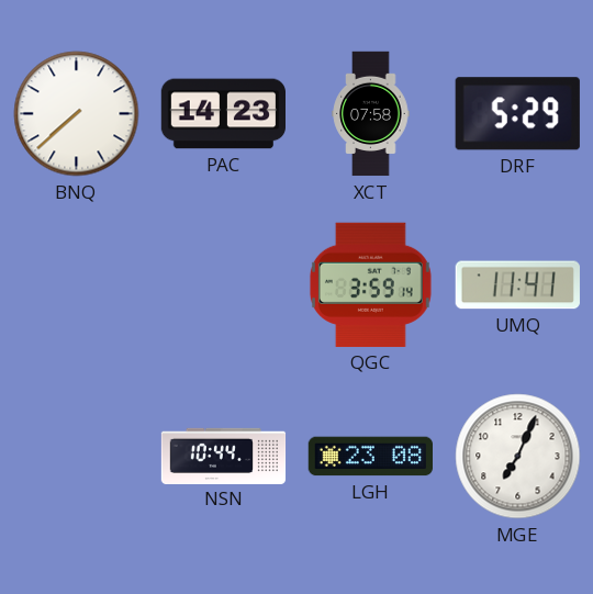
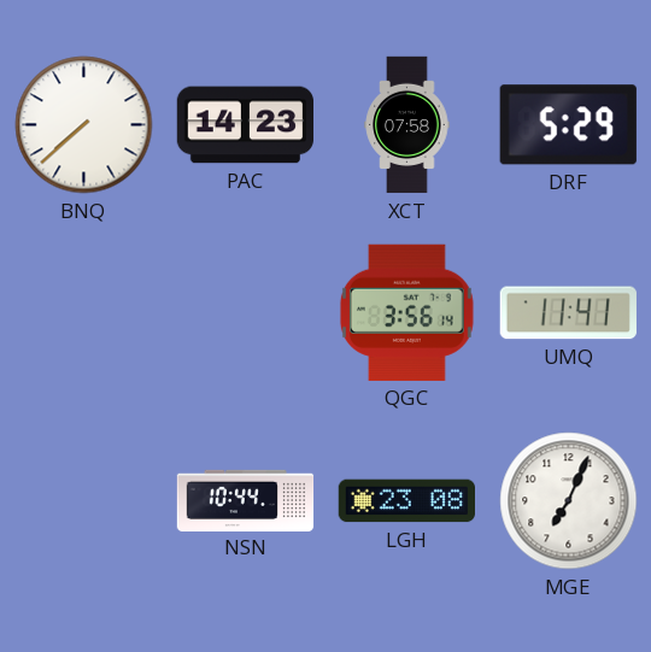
QGC: 3:59 -> 3:56
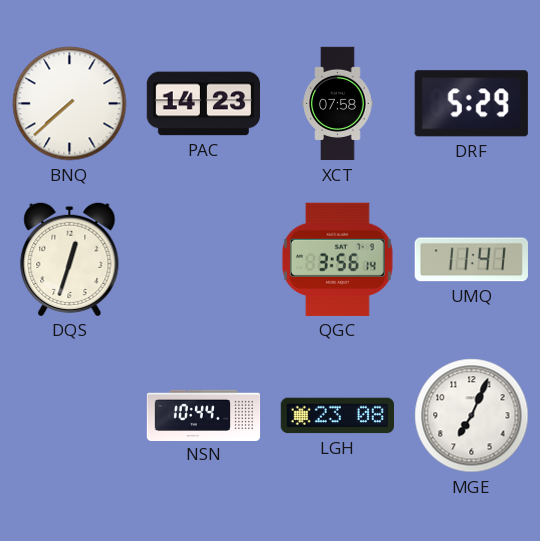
DQS: none -> 12:33
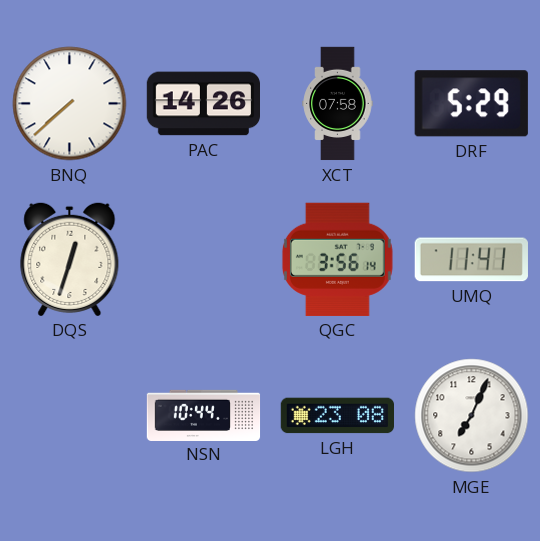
PAC: 14:23 -> 14:26
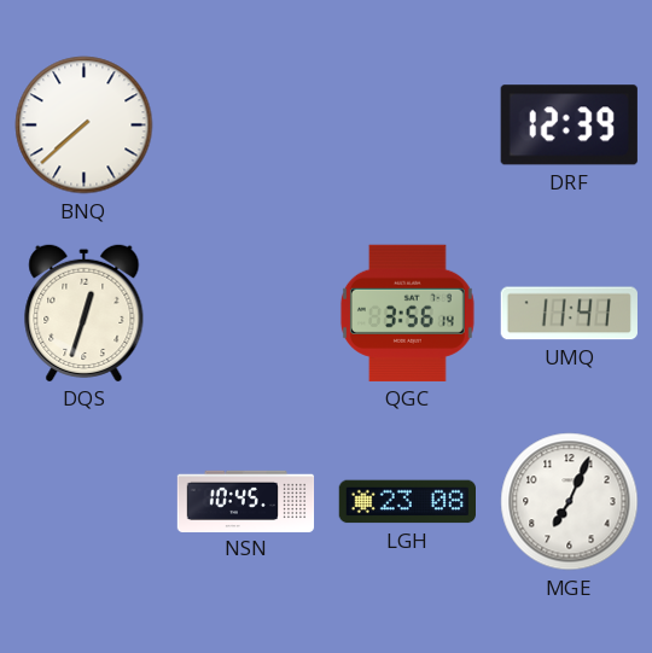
PAC: 14:26 -> none
XCT: 07:58 -> none
DRF: 5:29 -> 12:39
NSN: 10:44 -> 10:45
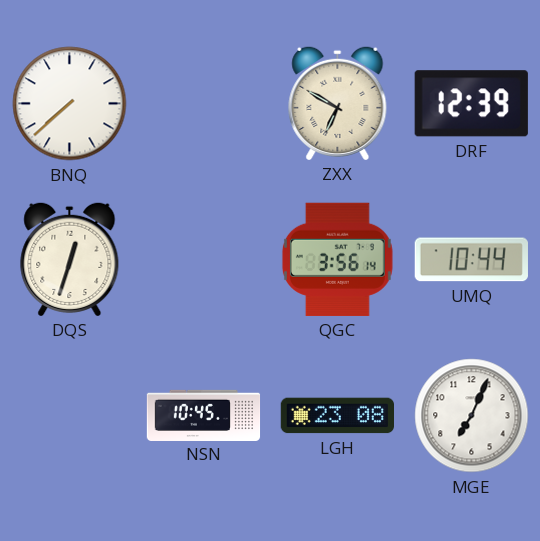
ZXX: none -> 6:50
UMQ: 11:41 -> 10:44
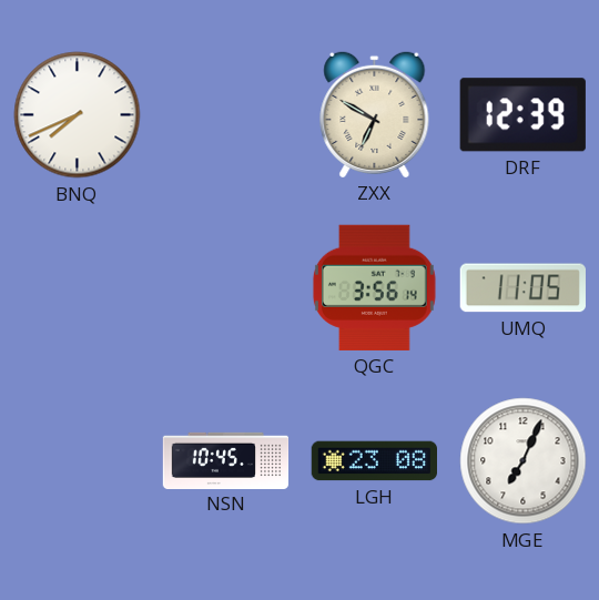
BNQ: 7:38 -> 7:41
DQS: 12:33 -> none
UMQ: 10:44 -> 11:05
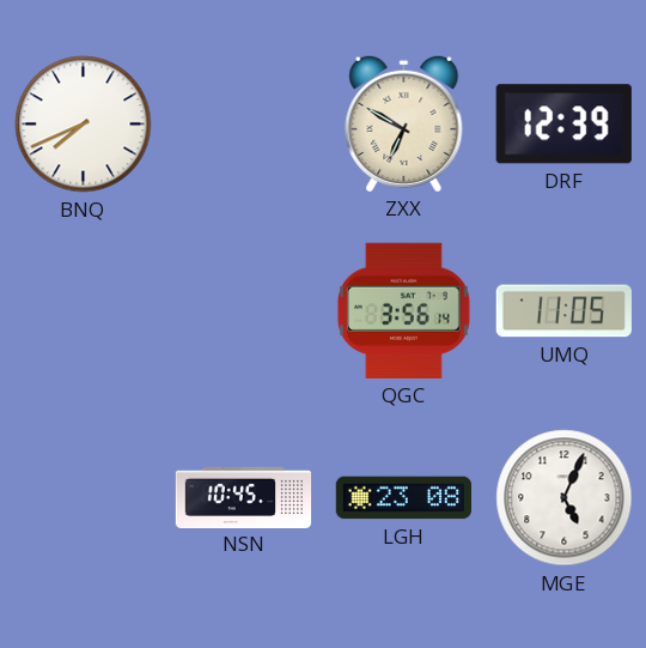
MGE: 7:04 -> 5:04
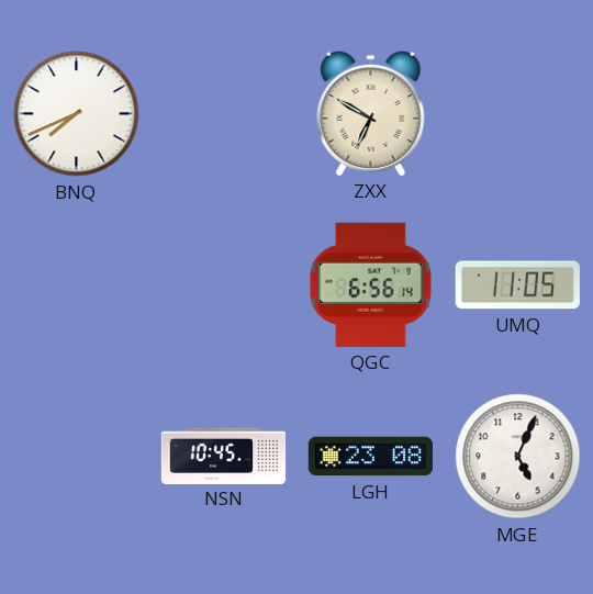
DRF: 12:39 -> none
QGC: 3:56 -> 6:56
